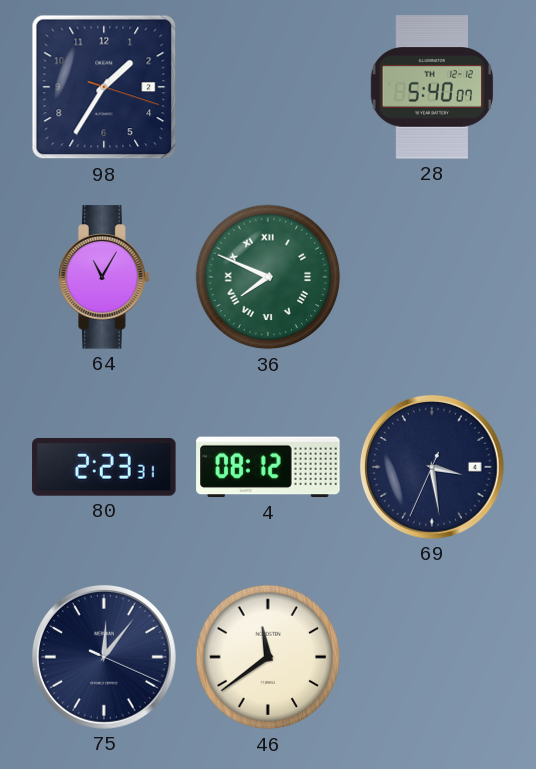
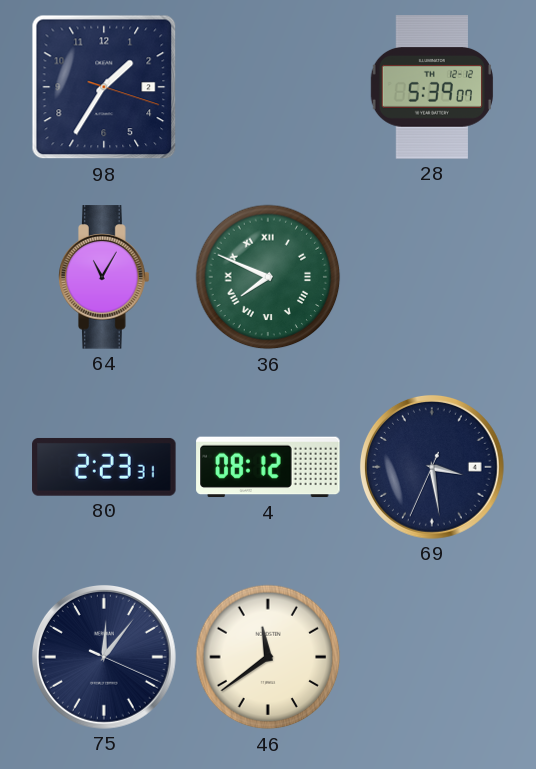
28: 5:40 -> 5:39
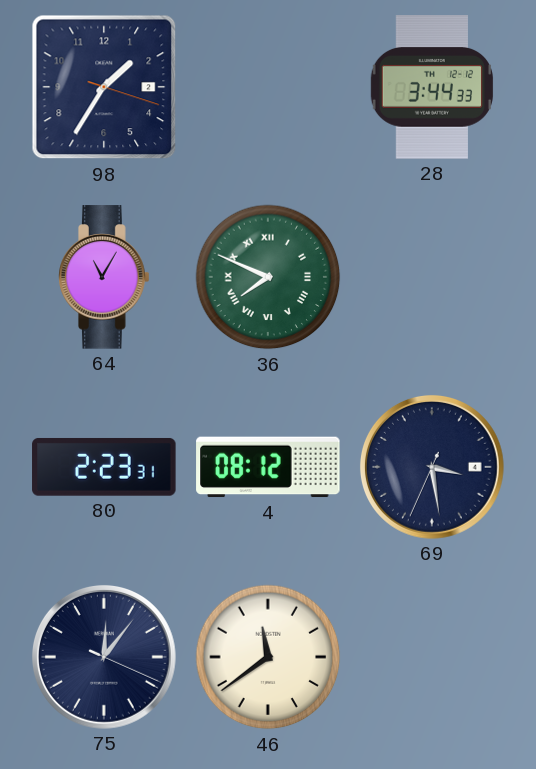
28: 5:39 -> 3:44
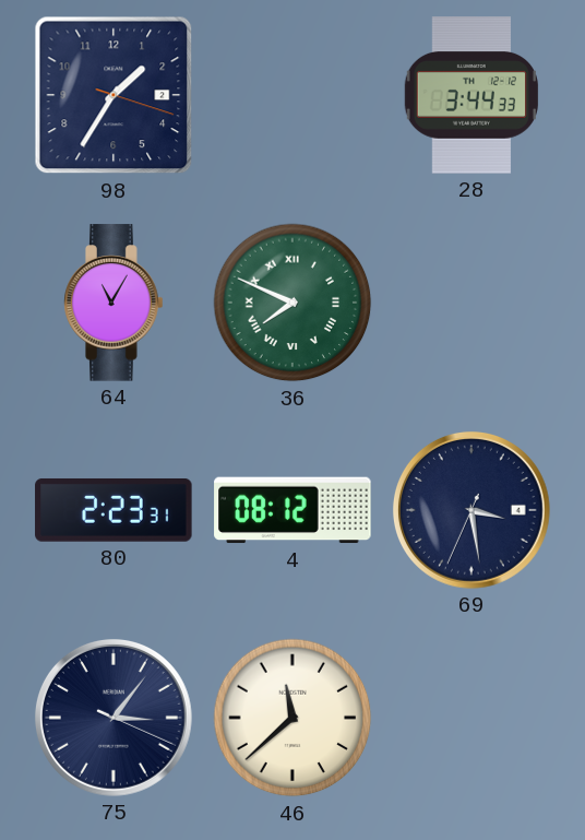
75: 12:06 -> 3:06
46: 11:39 -> 11:38
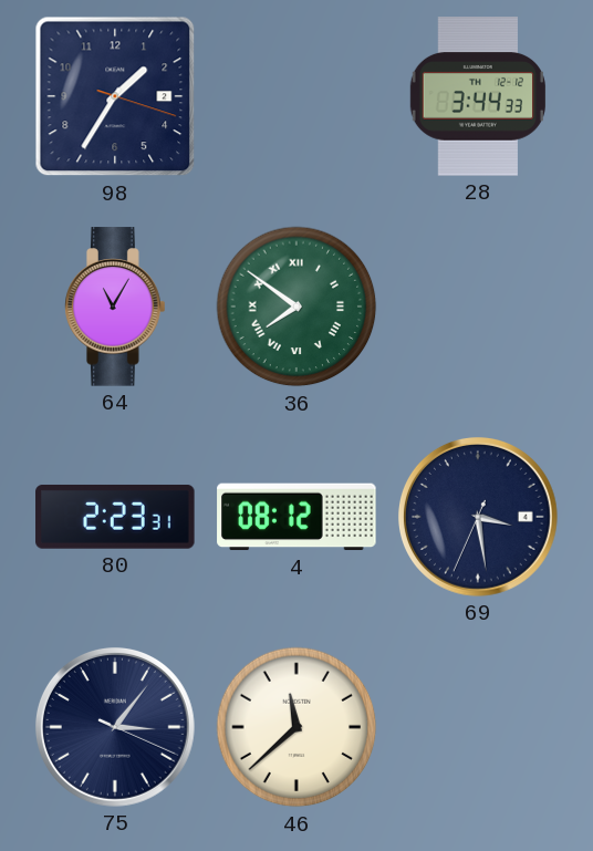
36: 7:49 -> 7:51
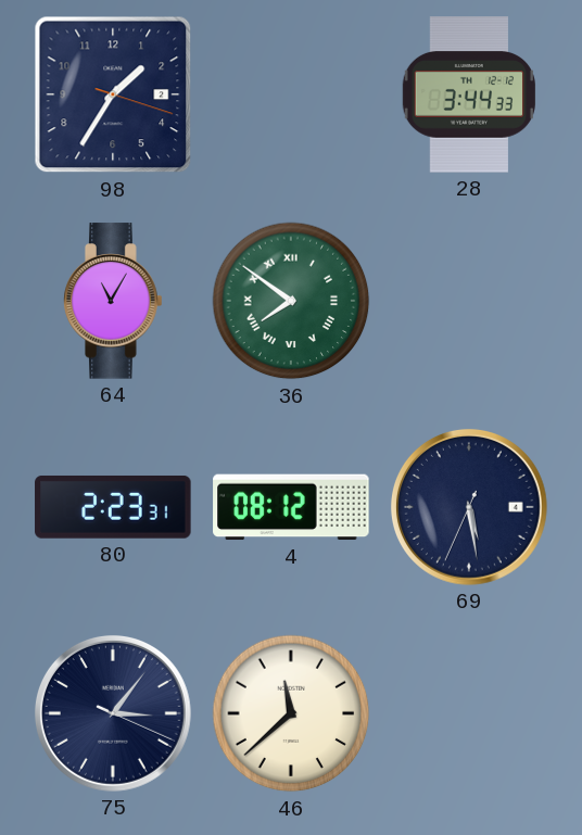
69: 3:28 -> 5:28
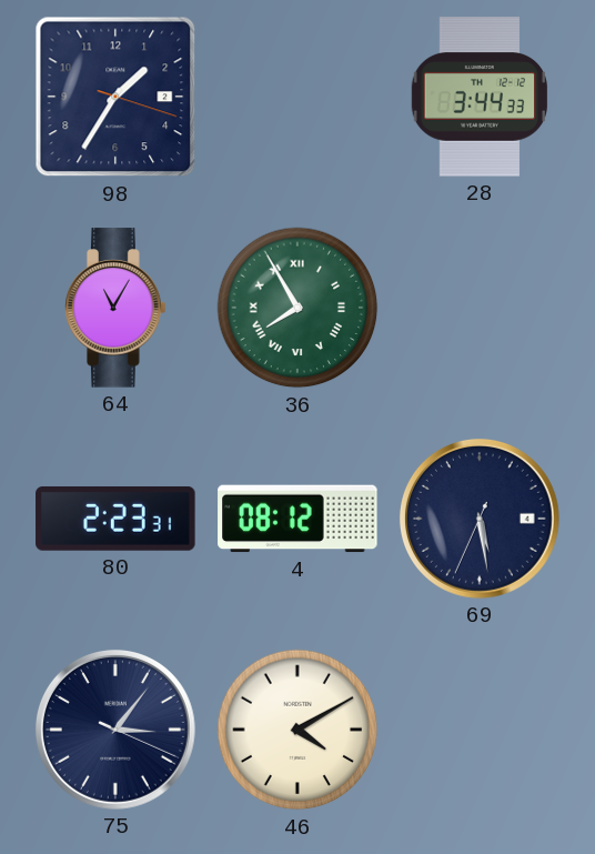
36: 7:51 -> 7:55
46: 11:38 -> 4:10
